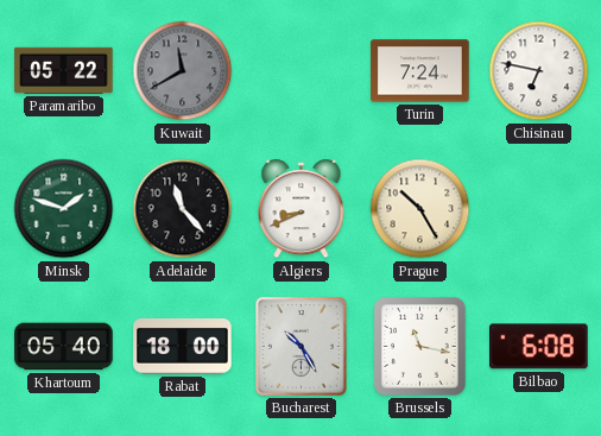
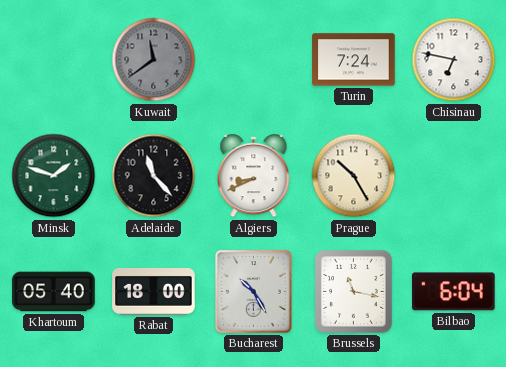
Paramaribo: 05:22 -> none
Kuwait: 11:40 -> 11:39
Bilbao: 6:08 -> 6:04
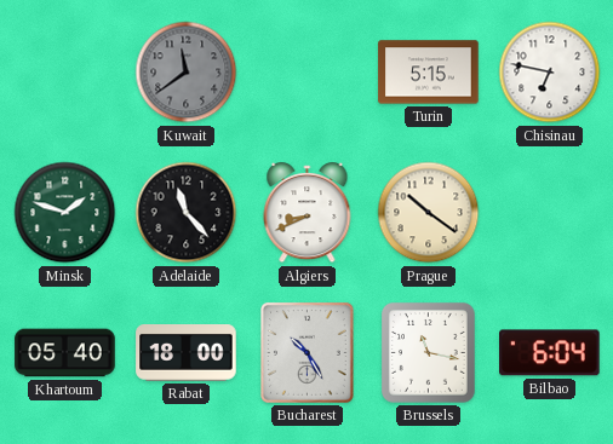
Turin: 7:24 -> 5:15
Prague: 10:25 -> 10:21
